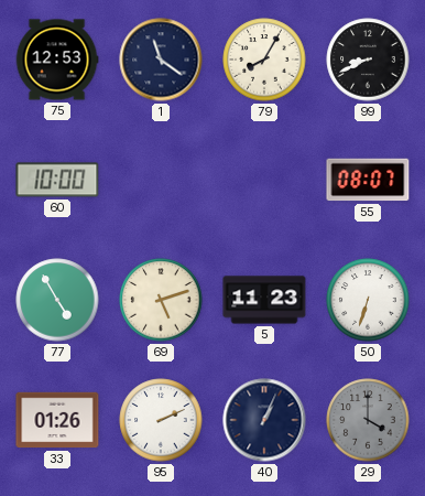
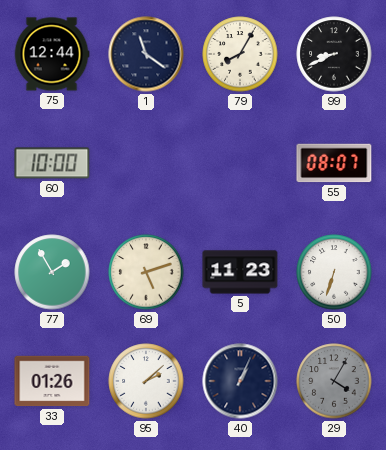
75: 12:53 -> 12:44
77: 4:55 -> 1:55
95: 2:11 -> 2:08
29: 4:00 -> 4:05
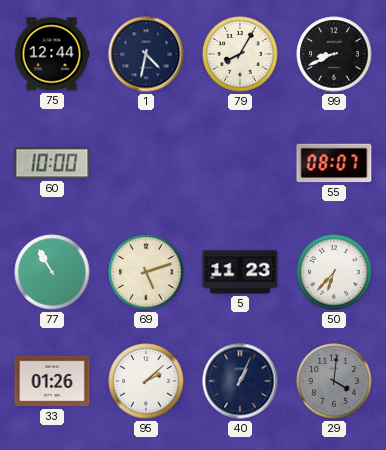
1: 11:21 -> 4:32
77: 1:55 -> 10:55
50: 6:33 -> 6:37
29: 4:05 -> 4:01
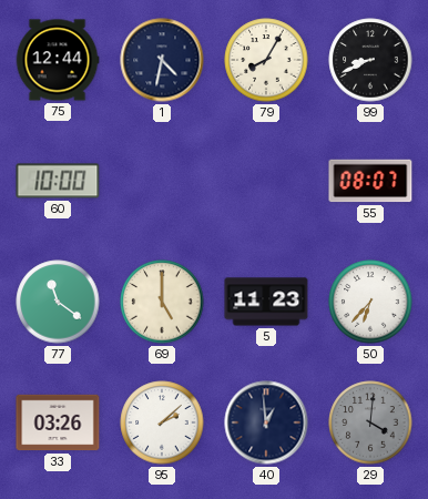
77: 10:55 -> 11:21
69: 5:12 -> 5:00
33: 01:26 -> 03:26
40: 1:04 -> 12:59
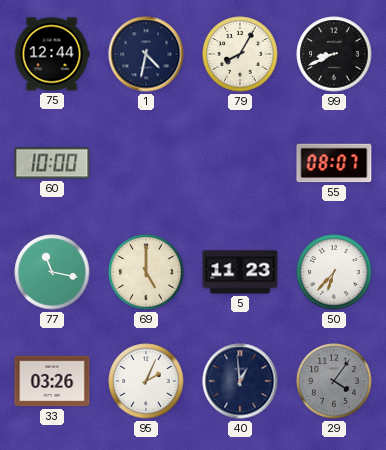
77: 11:21 -> 11:17
95: 2:08 -> 2:04
29: 4:01 -> 4:06
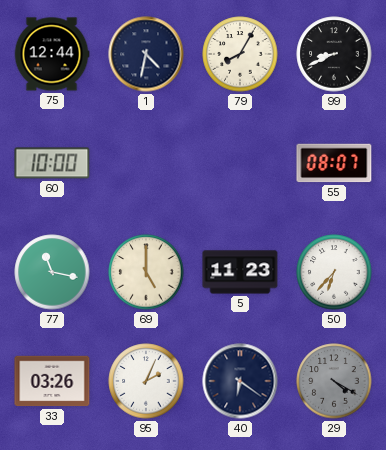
40: 12:59 -> 6:21
29: 4:06 -> 4:20
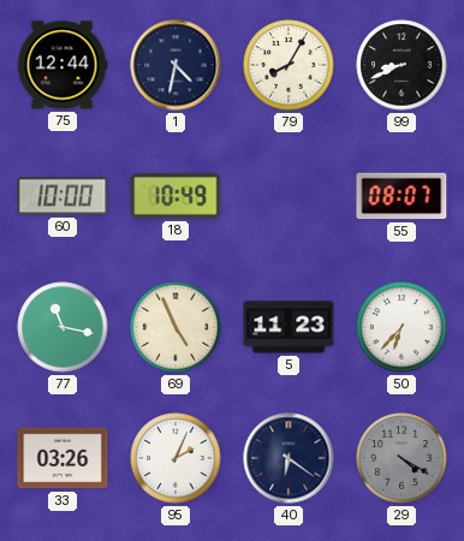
18: none -> 10:49
69: 5:00 -> 4:56
